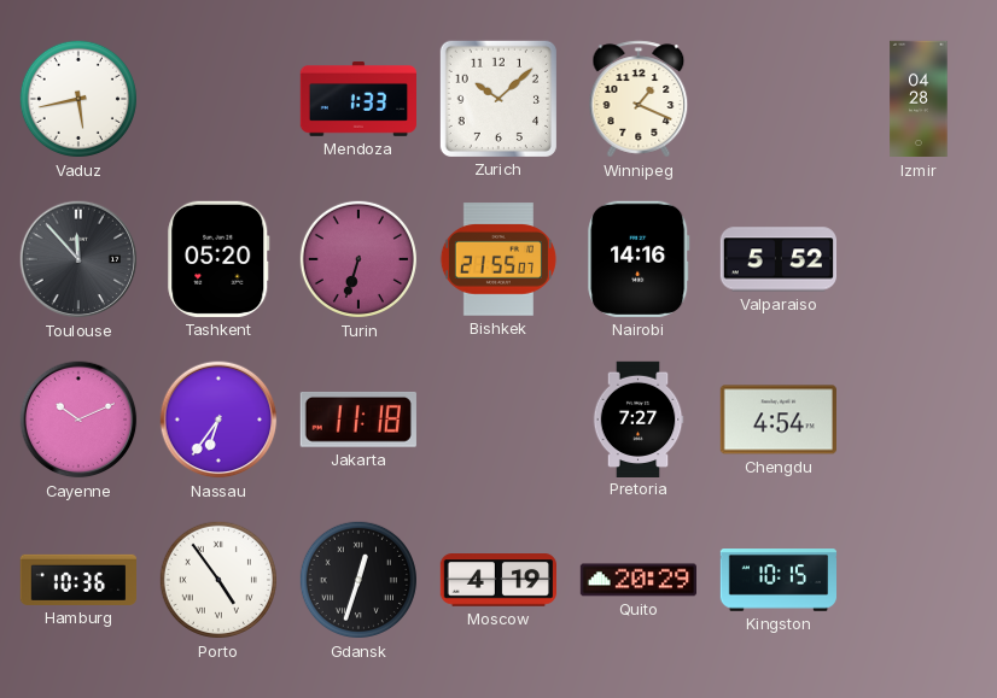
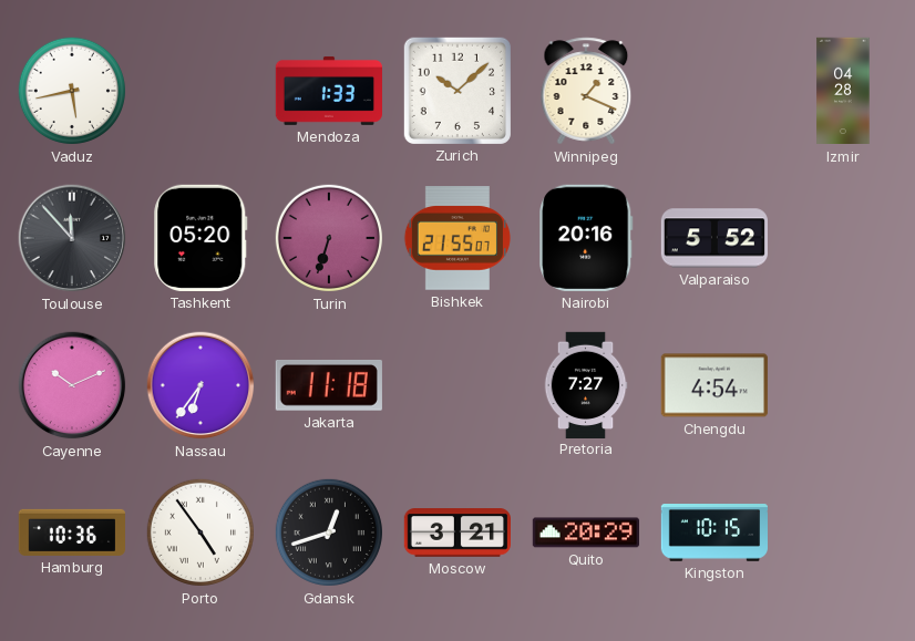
Nairobi: 14:16 -> 20:16
Gdansk: 12:33 -> 12:42
Moscow: 4:19 -> 3:21
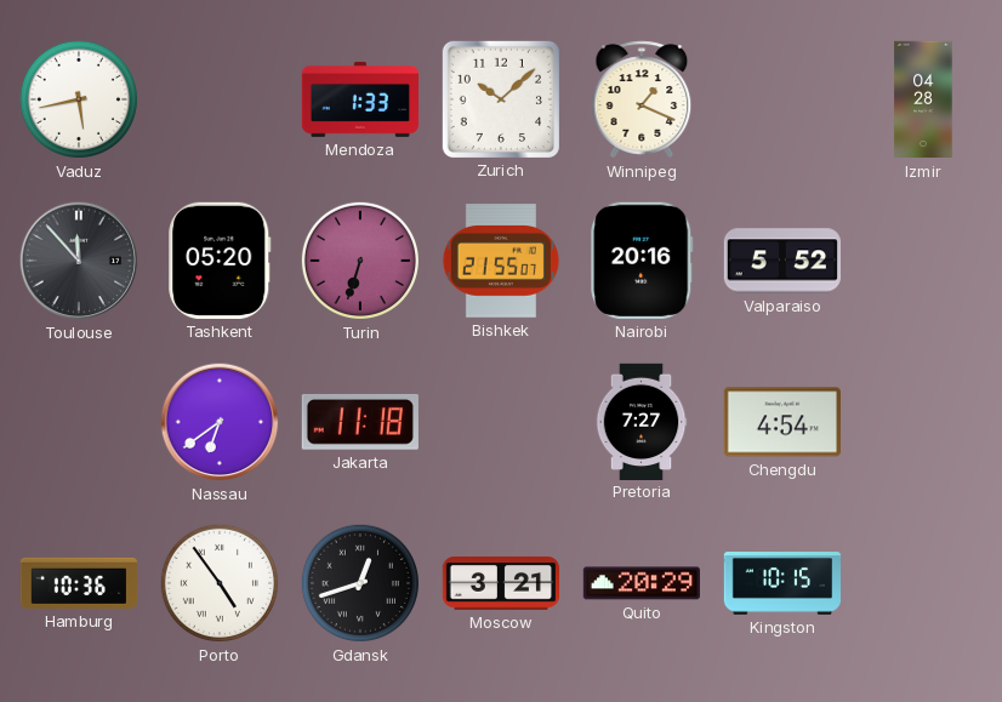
Cayenne: 10:11 -> none
Nassau: 6:36 -> 6:39
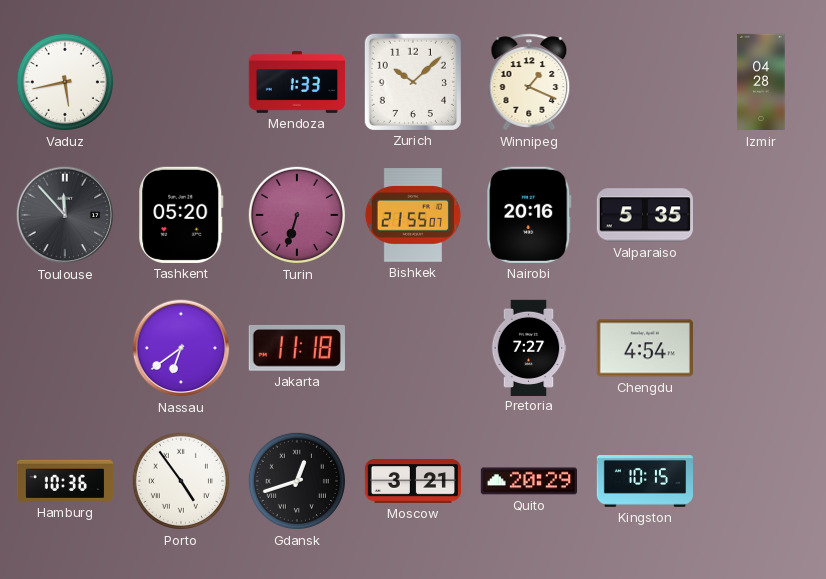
Valparaiso: 5:52 -> 5:35
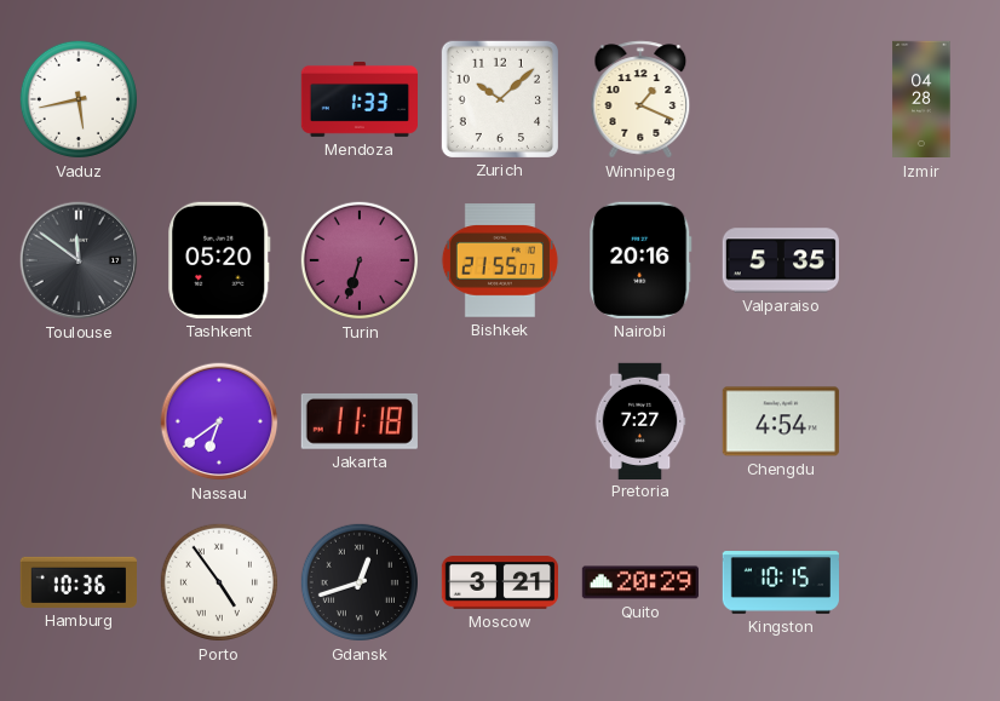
Toulouse: 11:53 -> 11:51
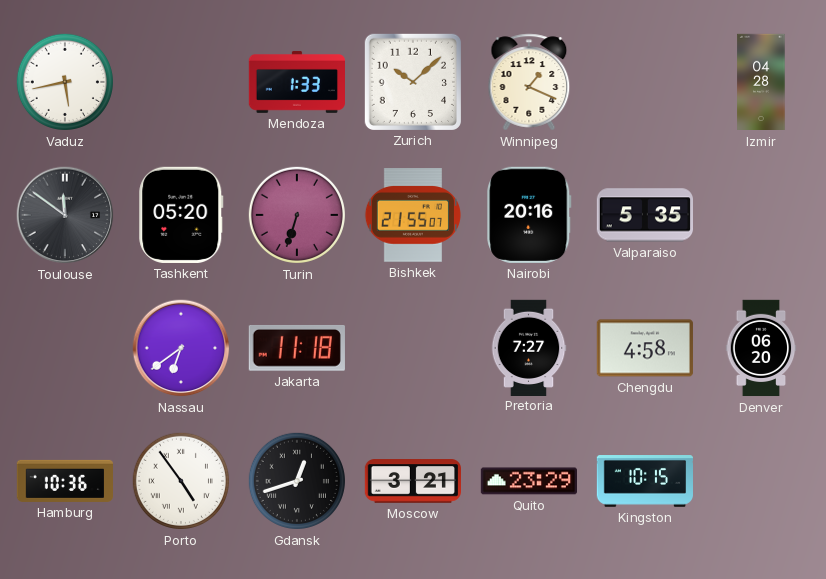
Chengdu: 4:54 -> 4:58
Denver: none -> 06:20
Quito: 20:29 -> 23:29
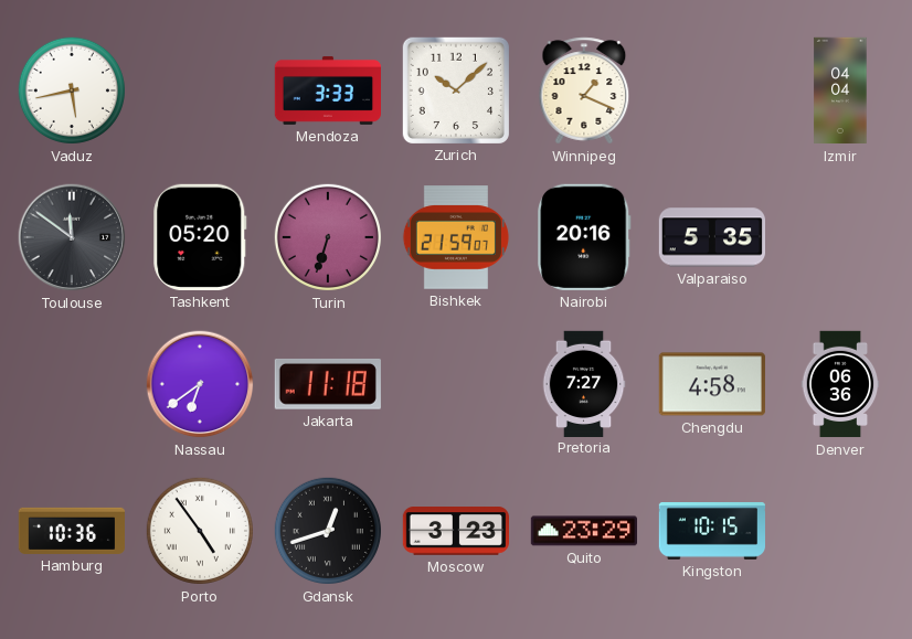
Mendoza: 1:33 -> 3:33
Izmir: 04:28 -> 04:04
Bishkek: 21:55 -> 21:59
Denver: 06:20 -> 06:36
Moscow: 3:21 -> 3:23
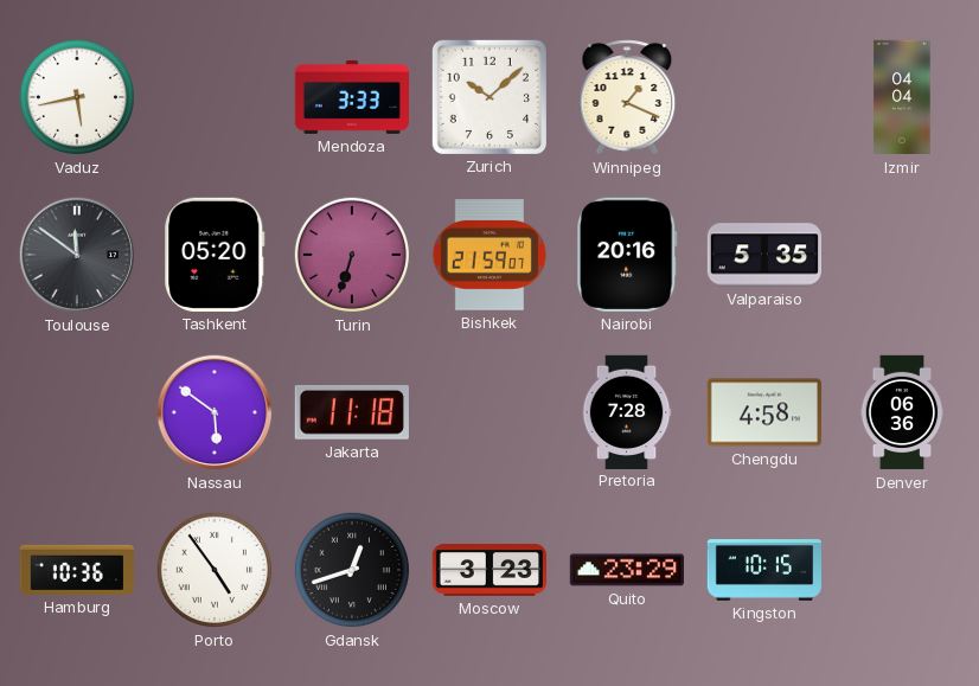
Nassau: 6:39 -> 5:51
Pretoria: 7:27 -> 7:28
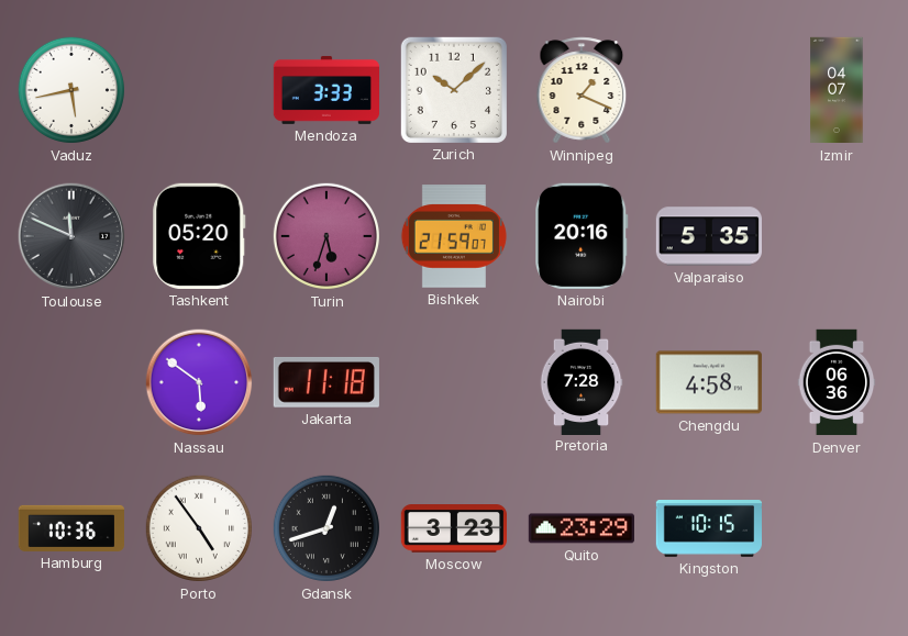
Izmir: 04:04 -> 04:07
Toulouse: 11:51 -> 11:49
Turin: 6:33 -> 5:33
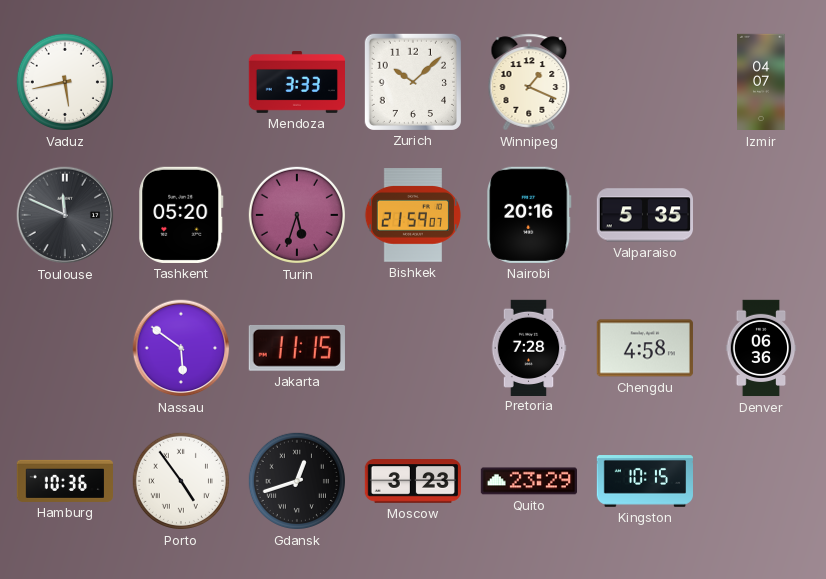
Jakarta: 11:18 -> 11:15
